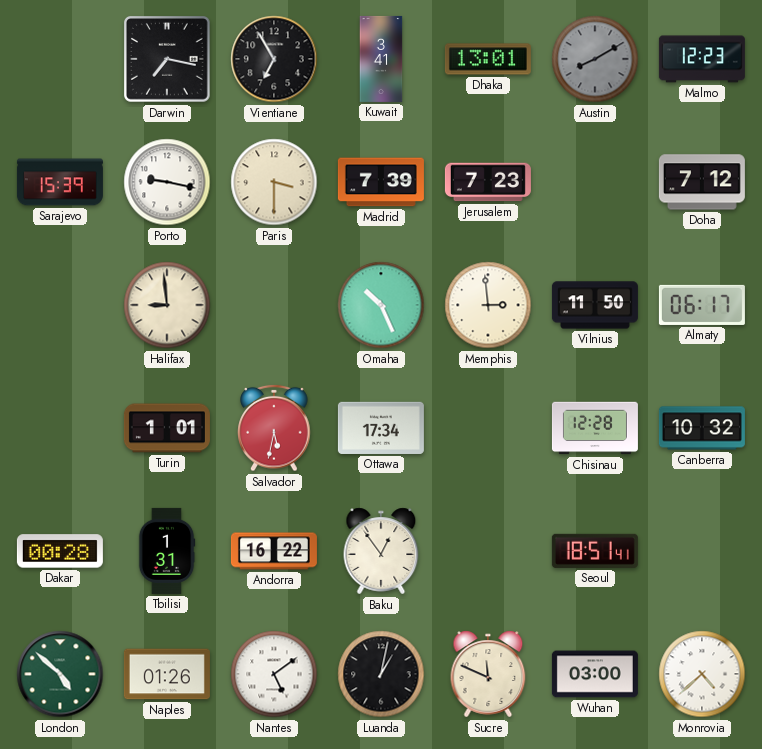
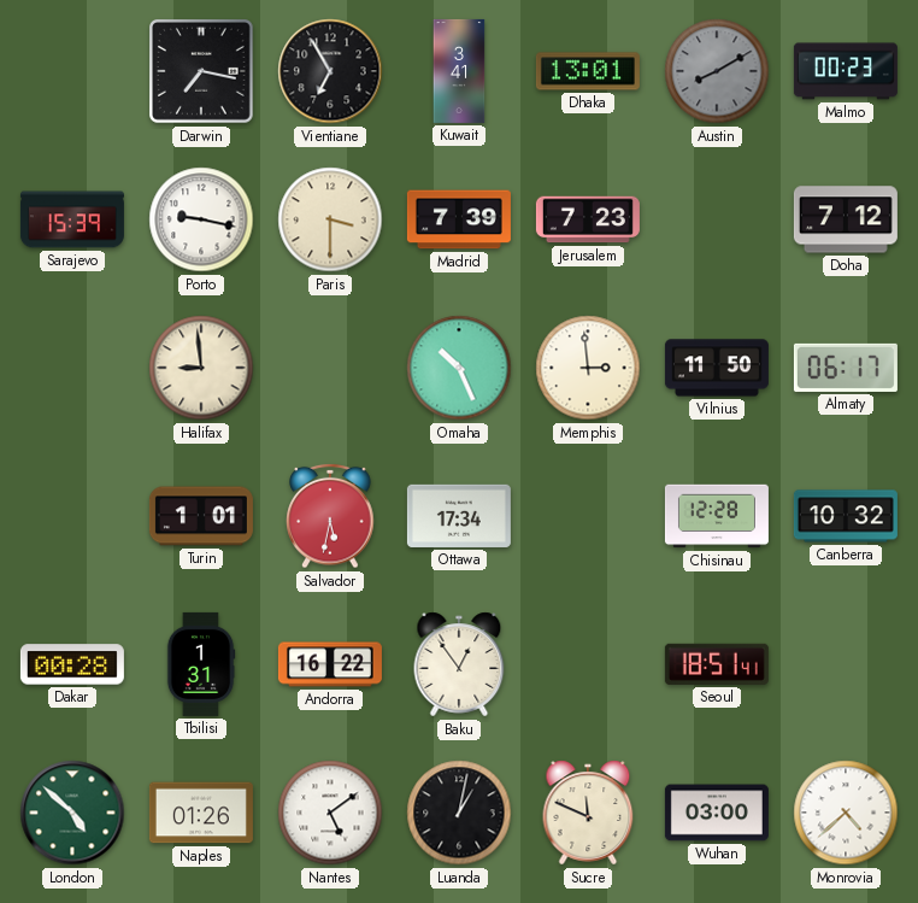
Malmo: 12:23 -> 00:23
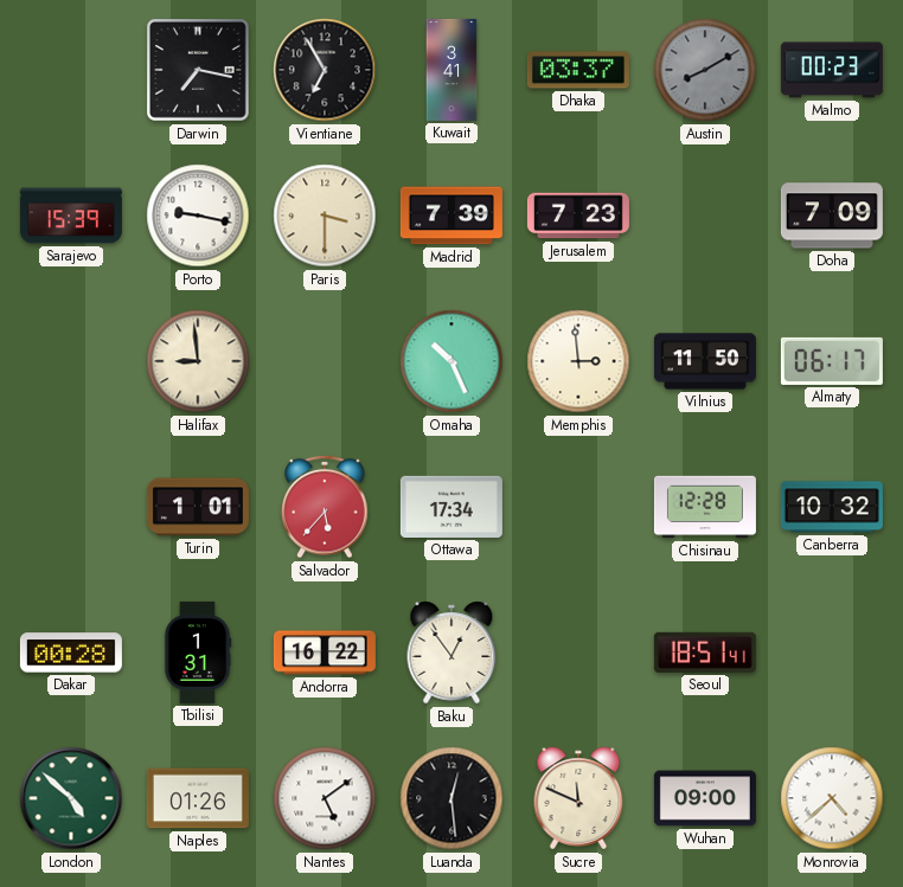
Dhaka: 13:01 -> 03:37
Doha: 7:12 -> 7:09
Salvador: 5:32 -> 5:37
Luanda: 1:02 -> 12:29
Wuhan: 03:00 -> 09:00
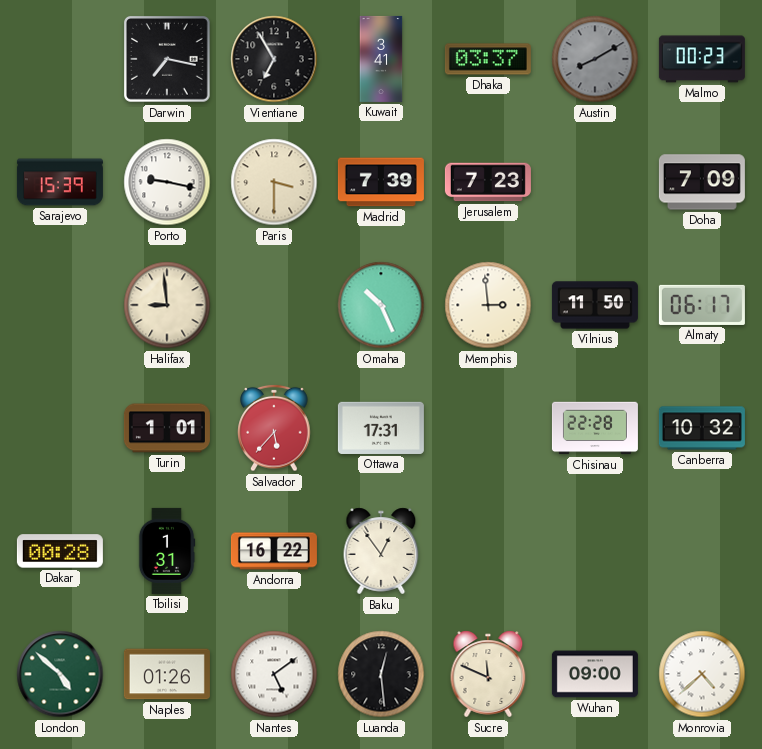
Ottawa: 17:34 -> 17:31
Chisinau: 12:28 -> 22:28
Seoul: 18:51 -> none
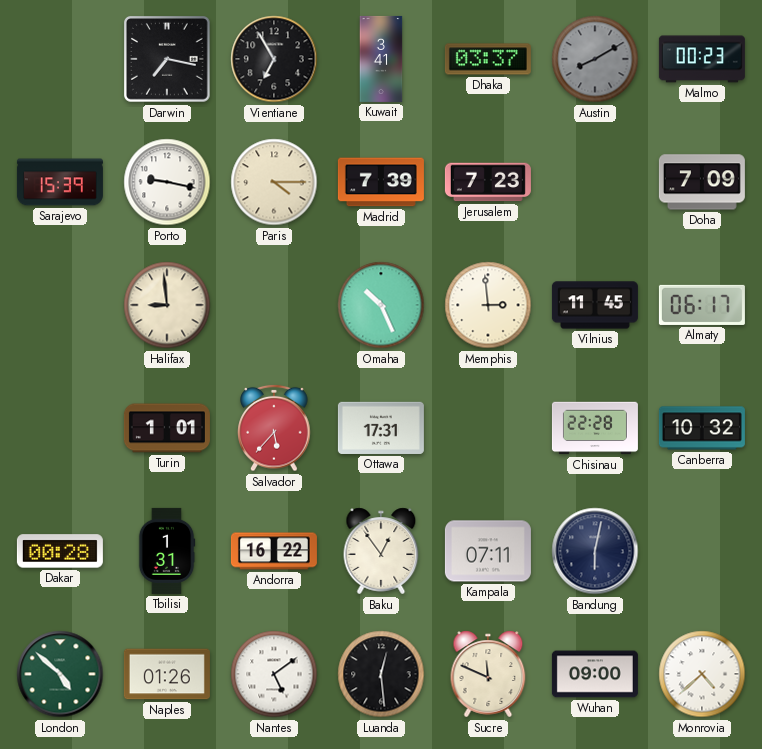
Paris: 3:30 -> 4:15
Vilnius: 11:50 -> 11:45
Kampala: none -> 07:11
Bandung: none -> 6:02
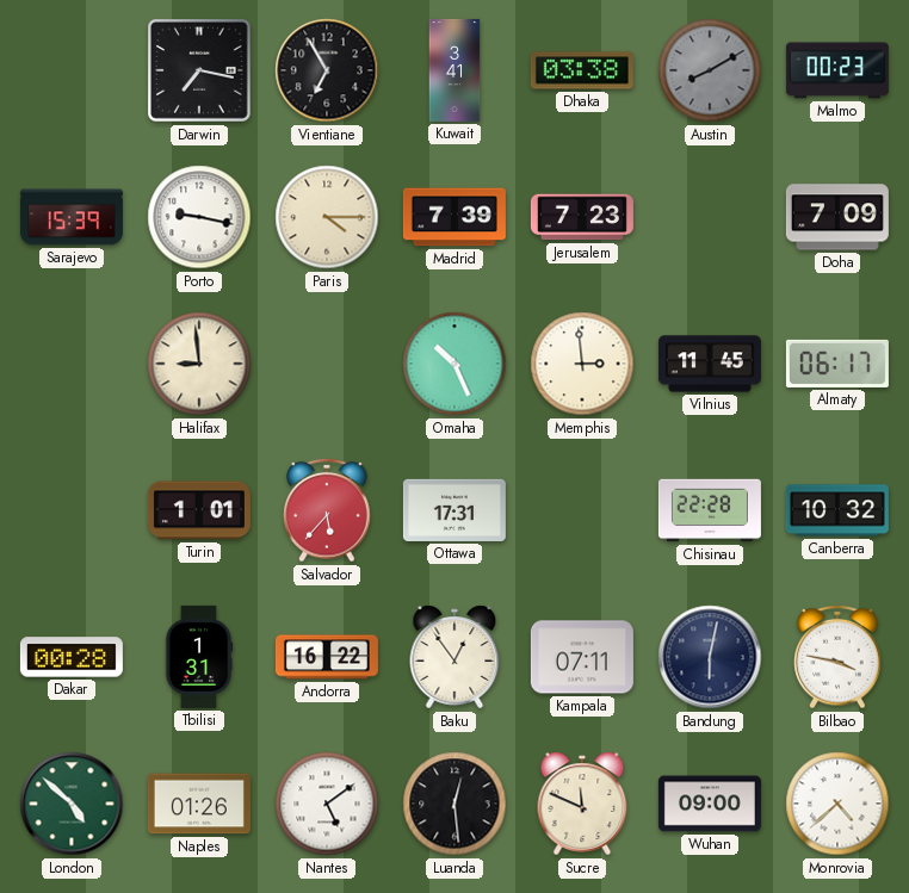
Dhaka: 03:37 -> 03:38
Bilbao: none -> 3:47
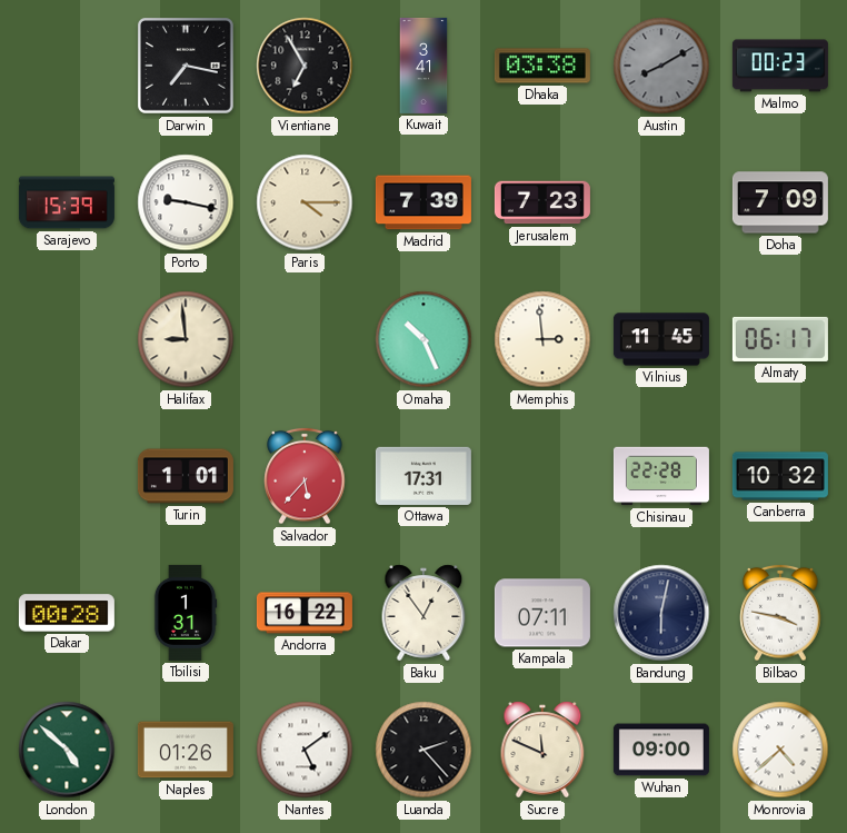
Luanda: 12:29 -> 2:23
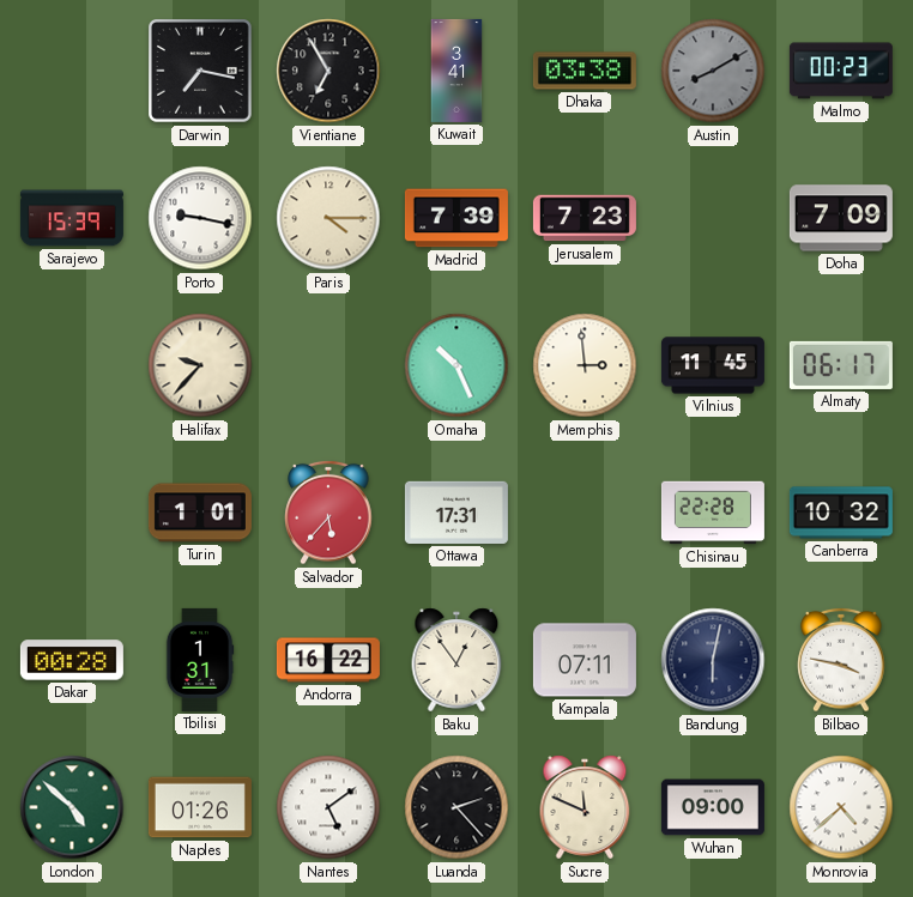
Halifax: 8:59 -> 9:37
